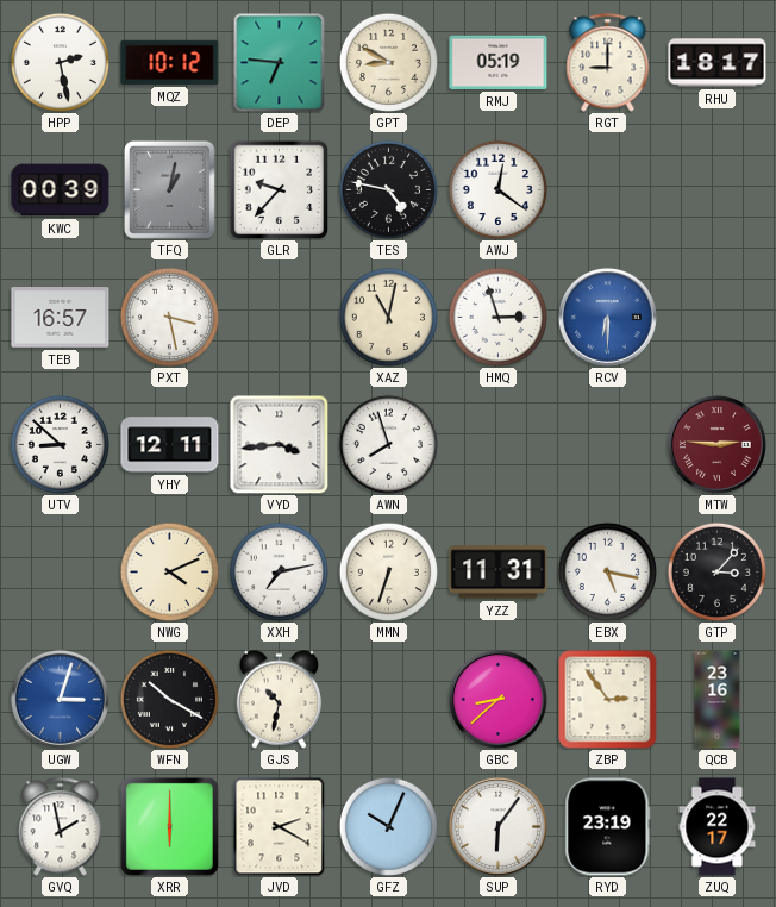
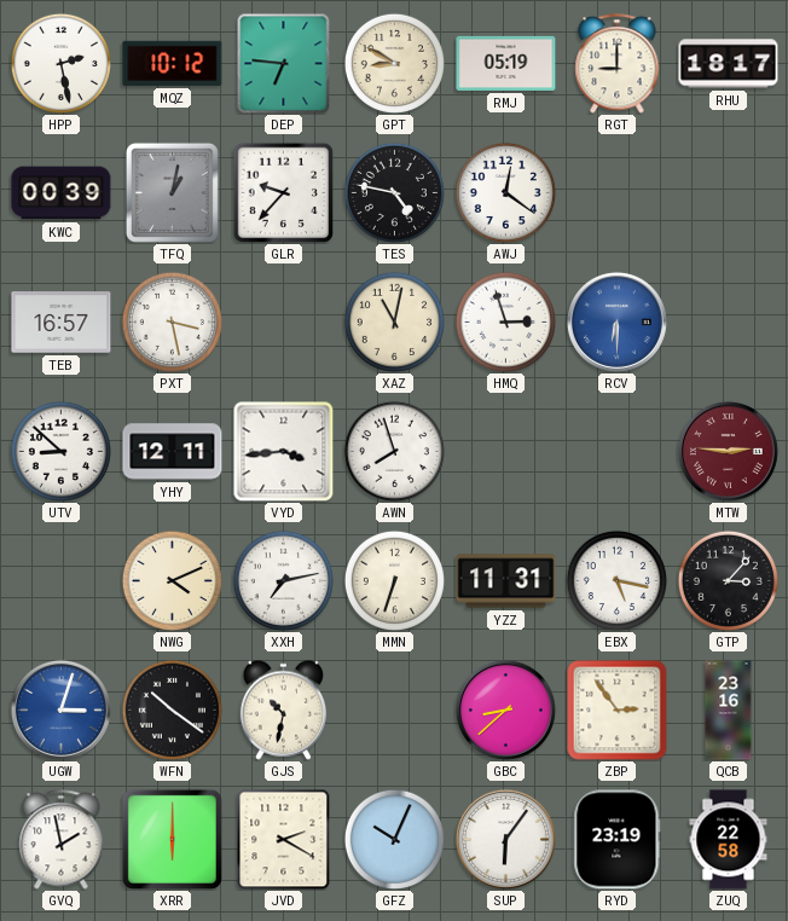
WFN: 10:20 -> 10:21
ZUQ: 22:17 -> 22:58
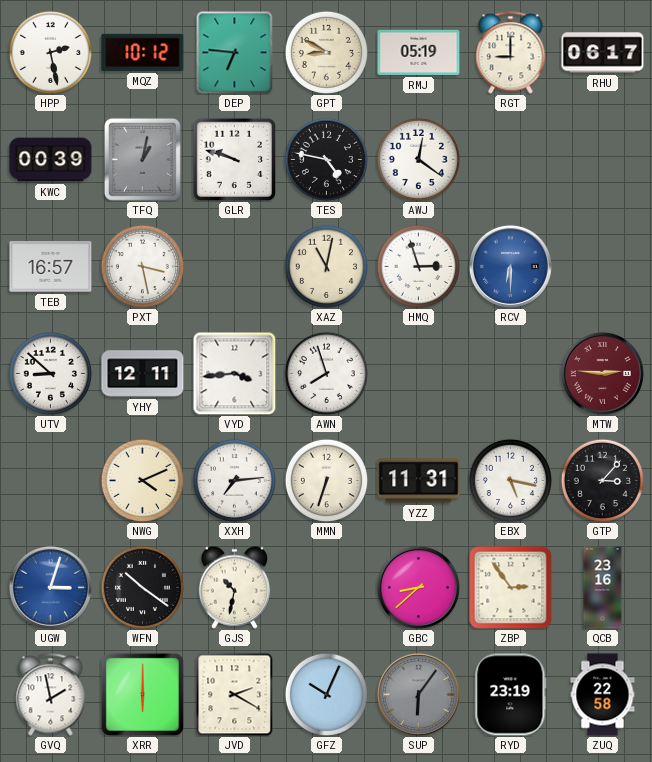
RHU: 18:17 -> 06:17
GLR: 9:37 -> 9:48
XXH: 7:13 -> 7:14
SUP dial: white -> grey
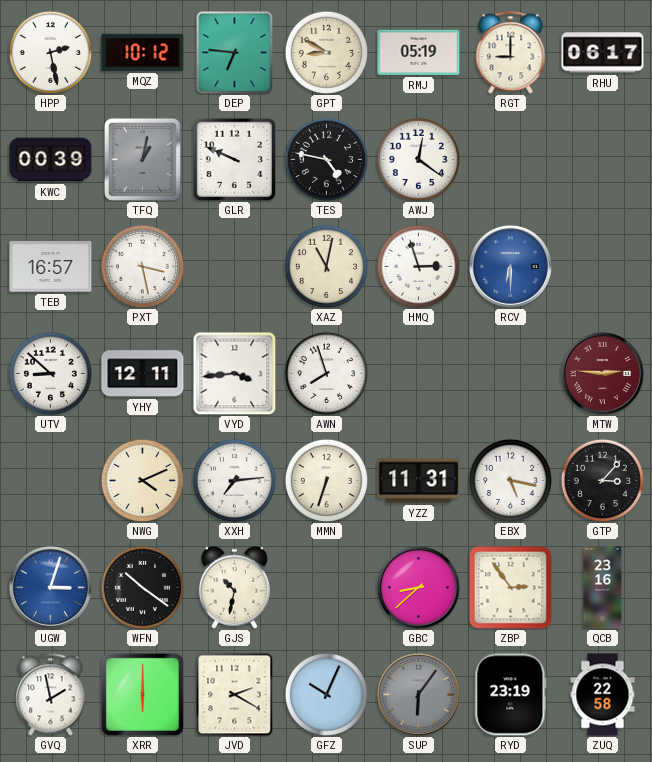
GLR: 9:48 -> 9:49
